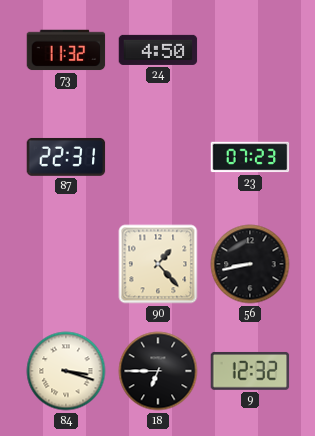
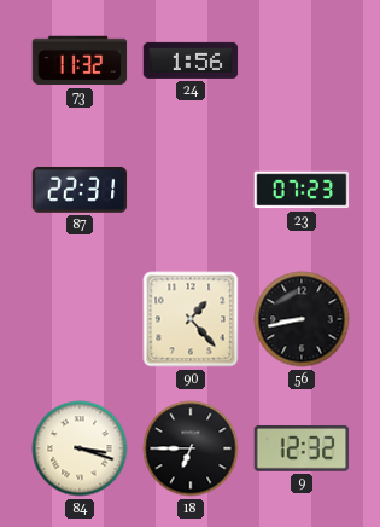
24: 4:50 -> 1:56
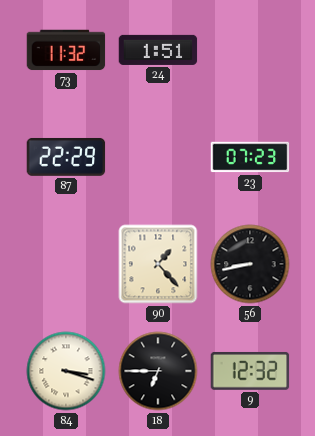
24: 1:56 -> 1:51
87: 22:31 -> 22:29
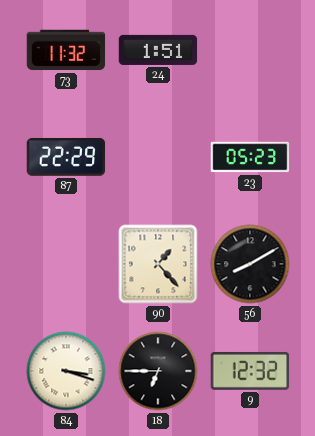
23: 07:23 -> 05:23
56: 8:43 -> 8:10
